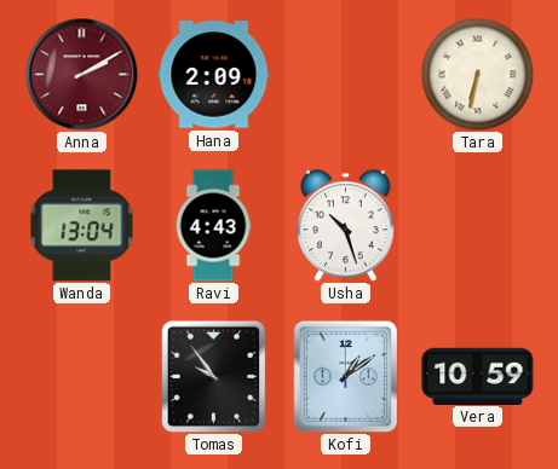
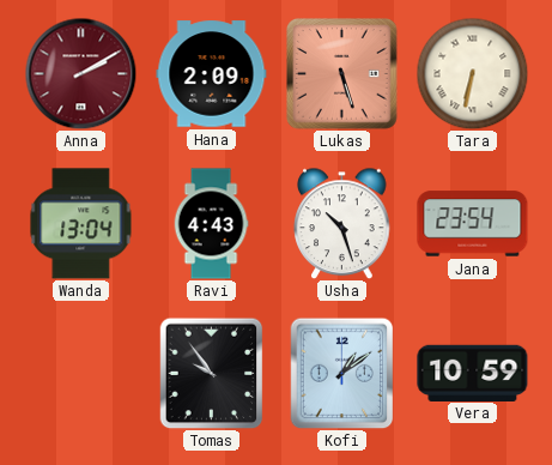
Lukas: none -> 5:27
Jana: none -> 23:54
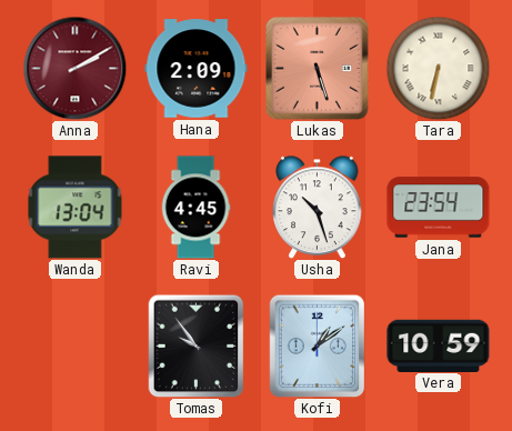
Ravi: 4:43 -> 4:45
